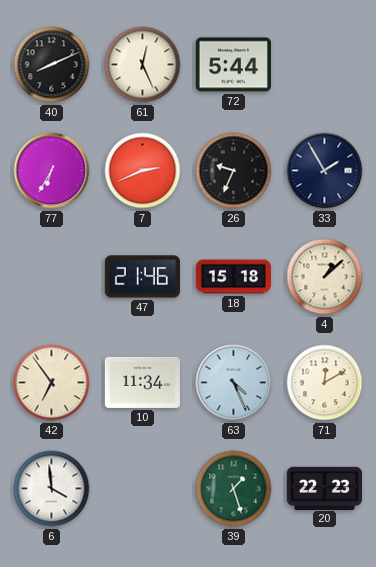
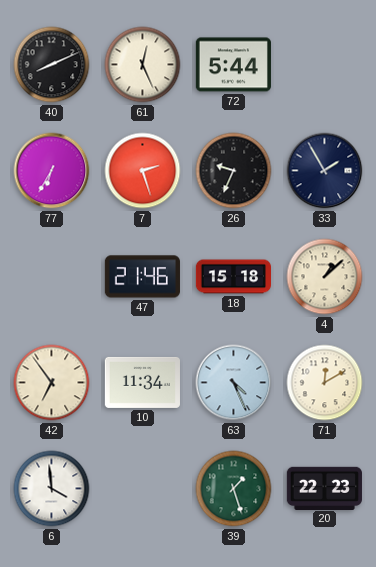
7: 2:41 -> 2:27
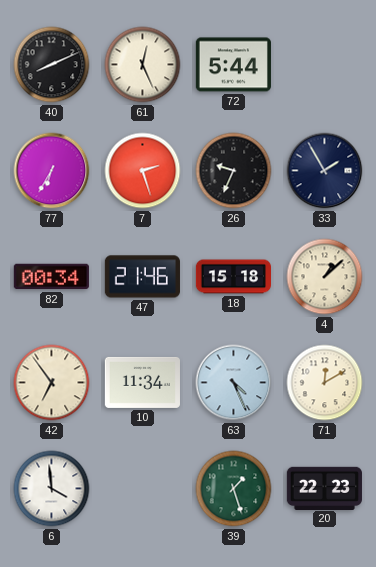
82: none -> 00:34
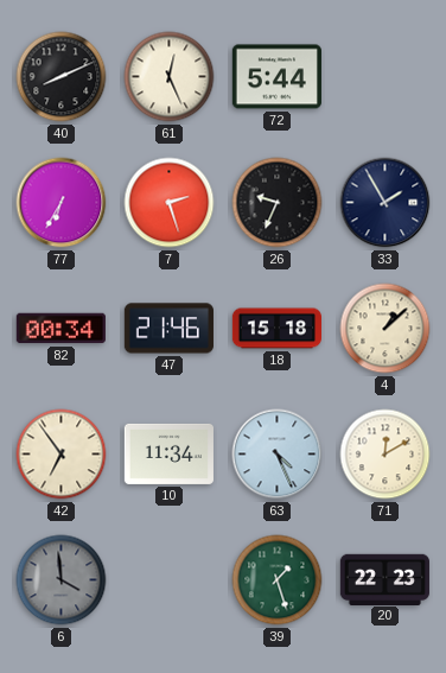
6 dial: white -> grey
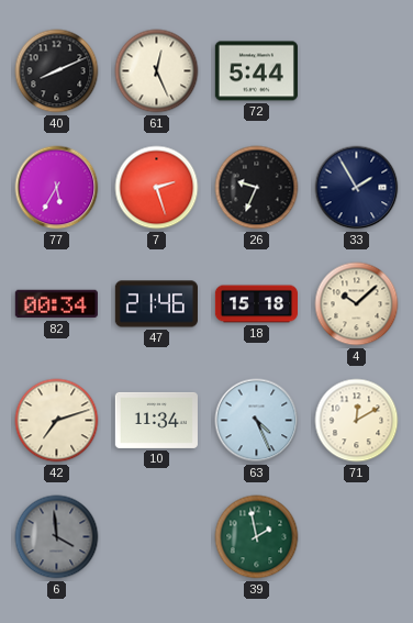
77: 6:35 -> 5:35
4: 1:08 -> 10:08
42: 6:54 -> 7:12
39: 1:27 -> 1:58
20: 22:23 -> none
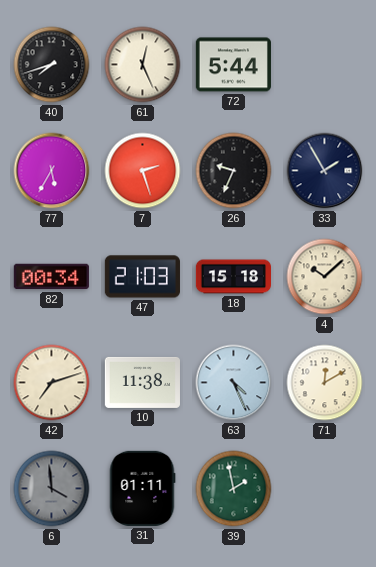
40: 8:11 -> 7:42
47: 21:46 -> 21:03
10: 11:34 -> 11:38
31: none -> 01:11
